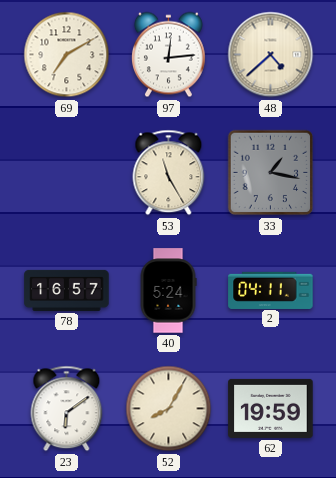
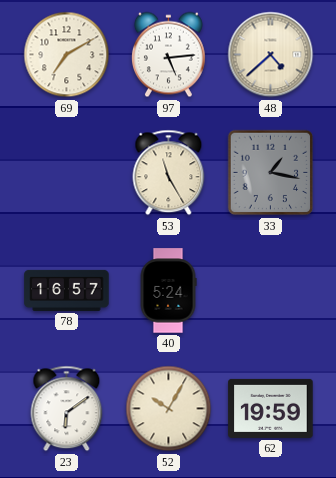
97: 12:14 -> 5:14
2: 04:11 -> none
52: 8:05 -> 10:05
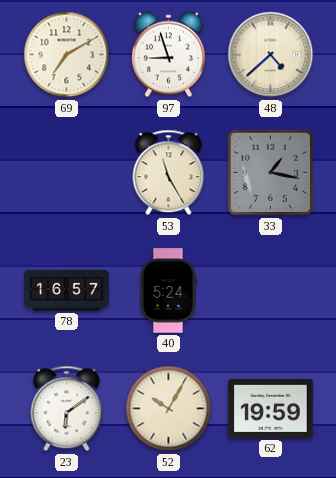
97: 5:14 -> 8:57
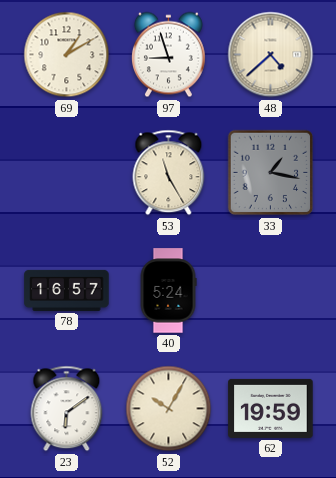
69: 7:10 -> 1:10
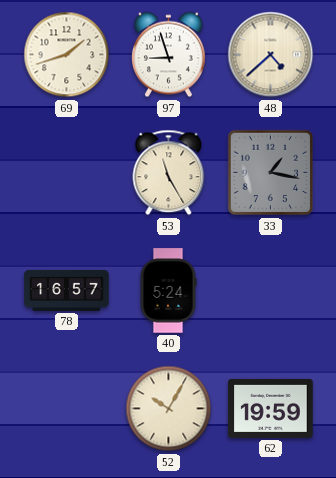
69: 1:10 -> 1:42
23: 6:09 -> none
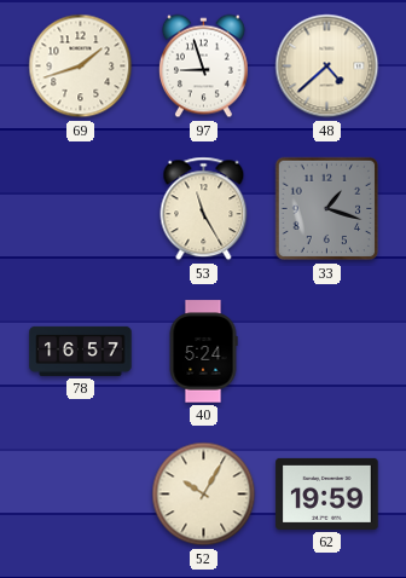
33: 1:17 -> 1:18
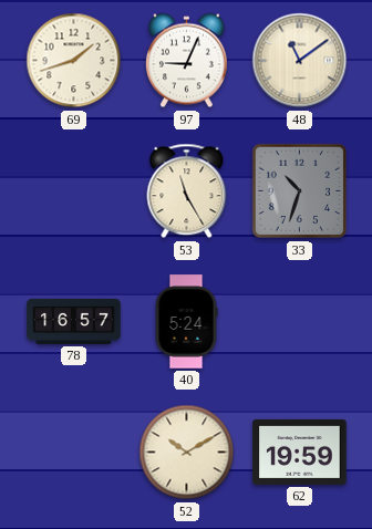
97: 8:57 -> 9:04
48: 4:38 -> 11:09
33: 1:18 -> 10:33
52: 10:05 -> 10:10
